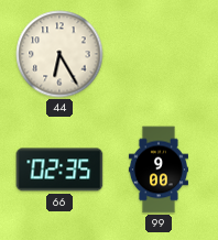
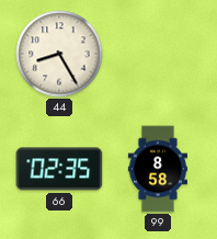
44: 6:25 -> 8:25
99: 9:00 -> 8:58
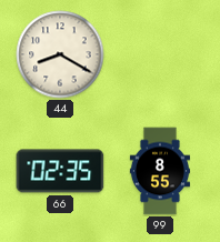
44: 8:25 -> 8:20
99: 8:58 -> 8:55
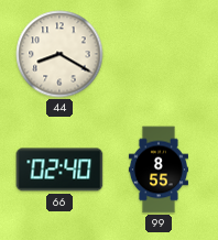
66: 02:35 -> 02:40
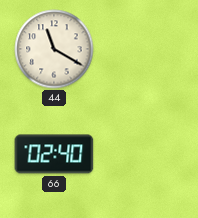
44: 8:20 -> 11:20
99: 8:55 -> none
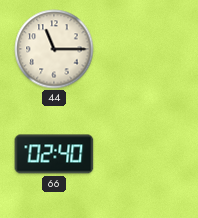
44: 11:20 -> 11:15
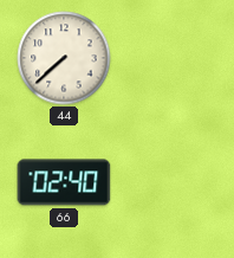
44: 11:15 -> 7:38
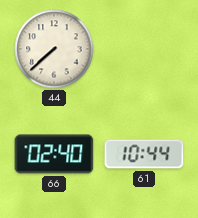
61: none -> 10:44
